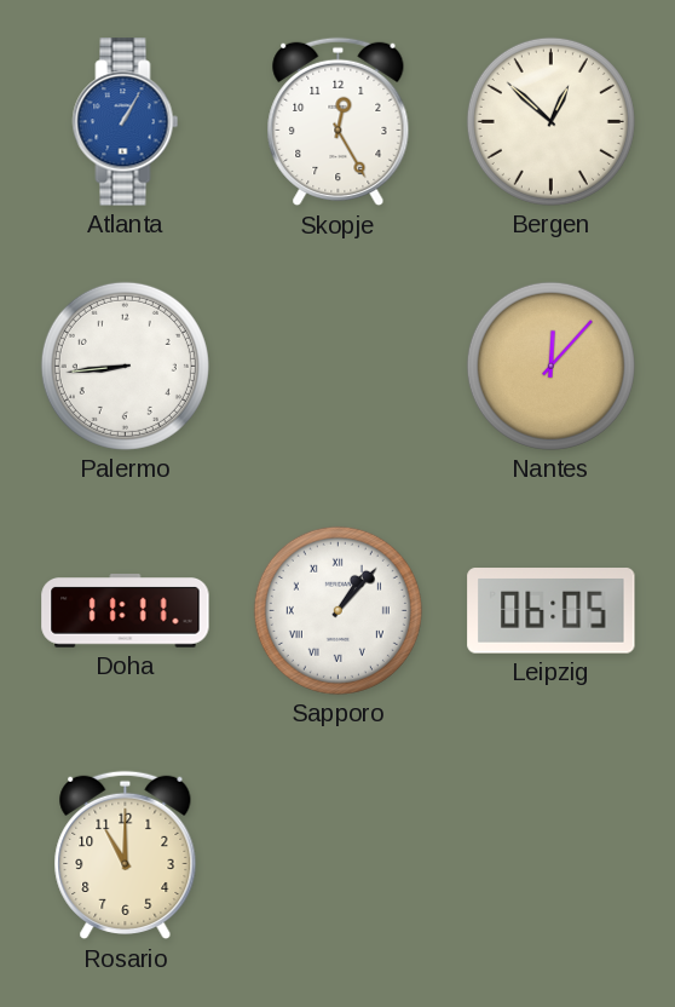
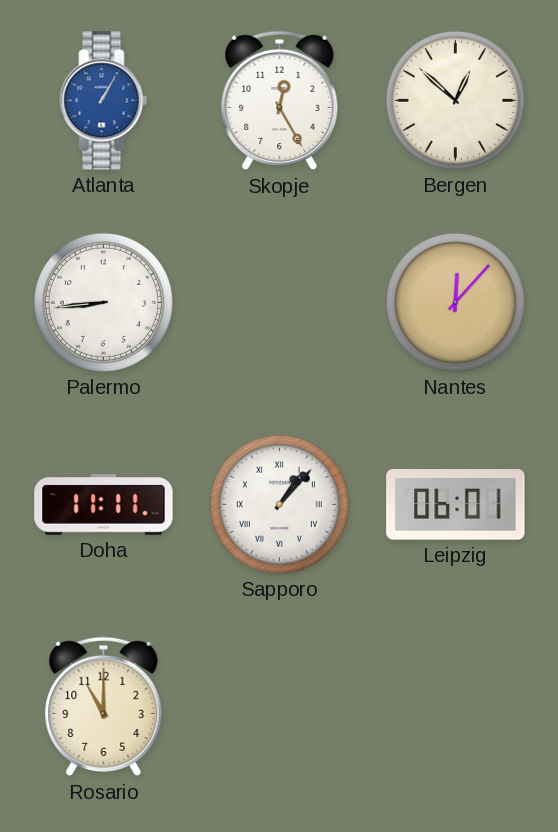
Leipzig: 06:05 -> 06:01
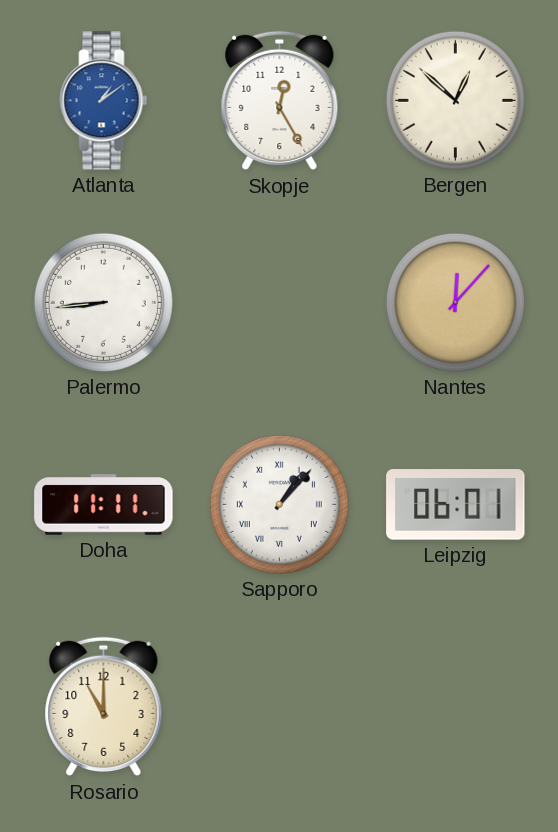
Atlanta: 1:05 -> 1:09
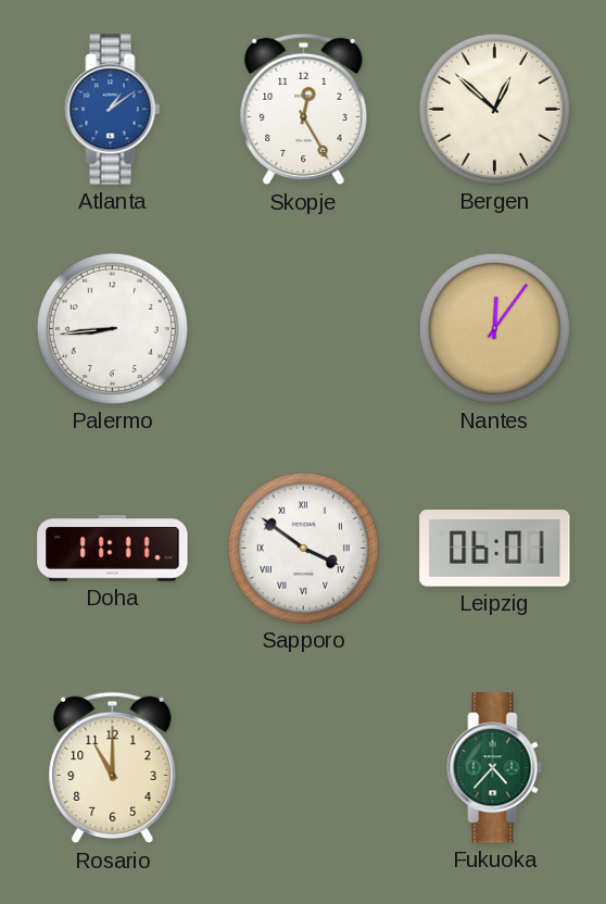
Nantes: 12:07 -> 12:06
Sapporo: 1:07 -> 3:51
Fukuoka: none -> 4:37
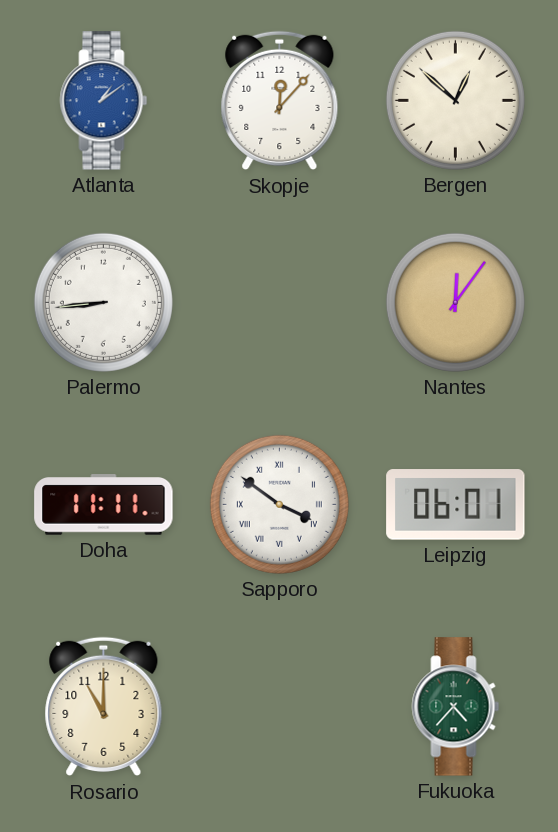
Skopje: 12:25 -> 12:07
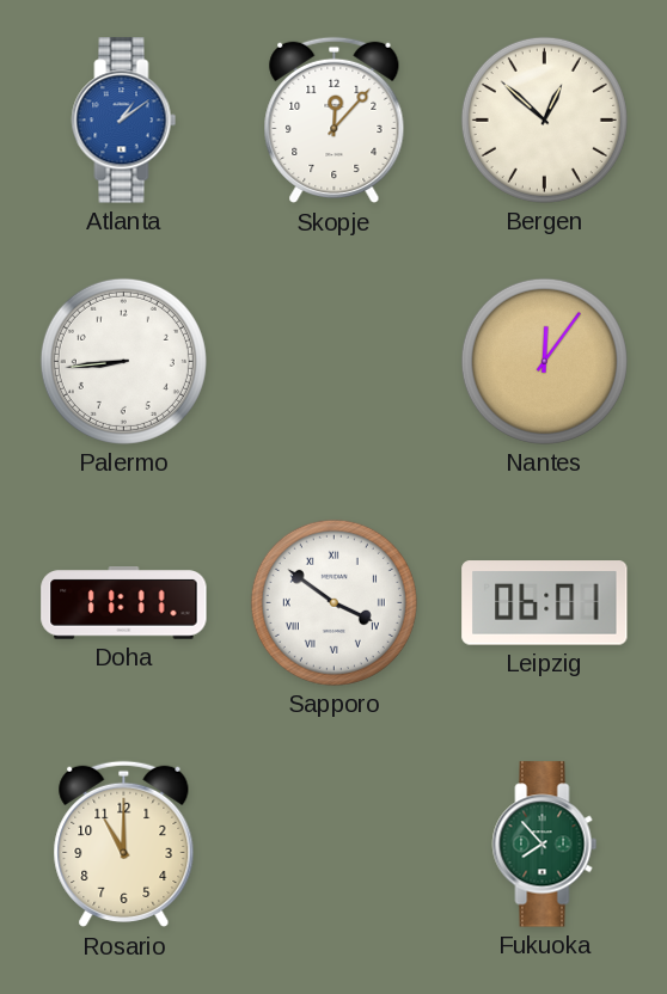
Fukuoka: 4:37 -> 7:53
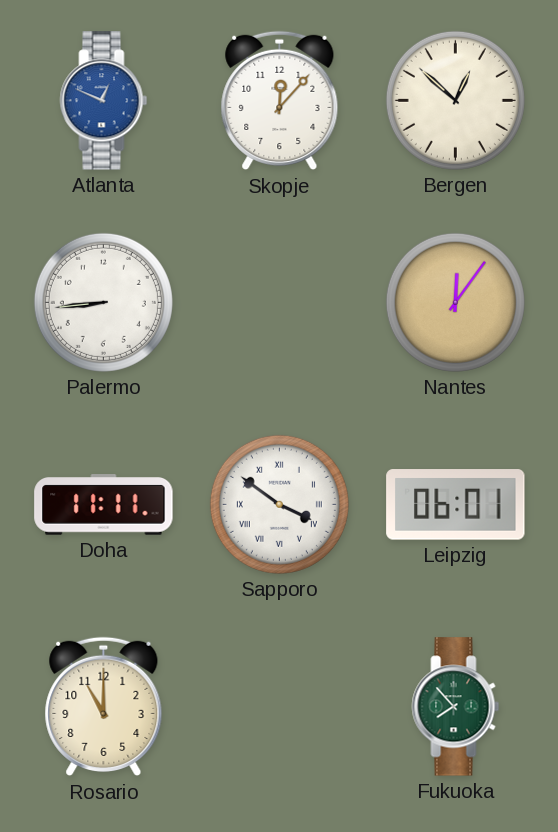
Atlanta: 1:09 -> 12:49
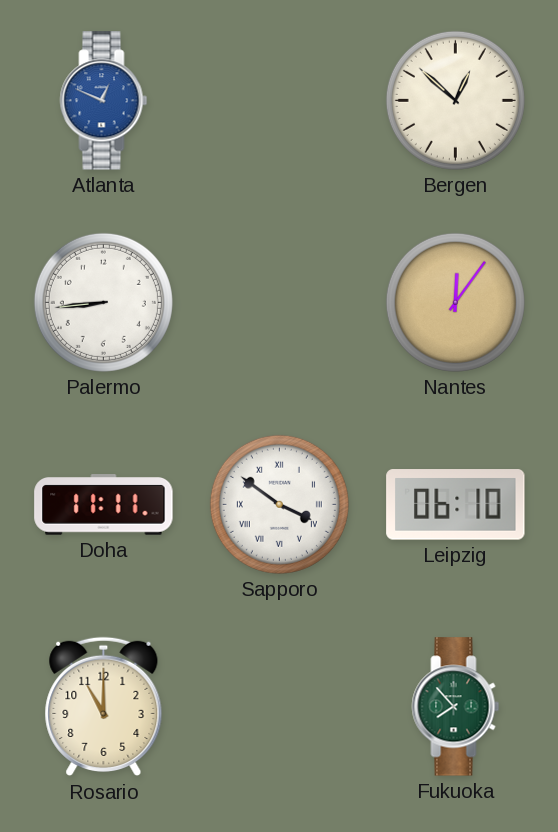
Skopje: 12:07 -> none
Leipzig: 06:01 -> 06:10
